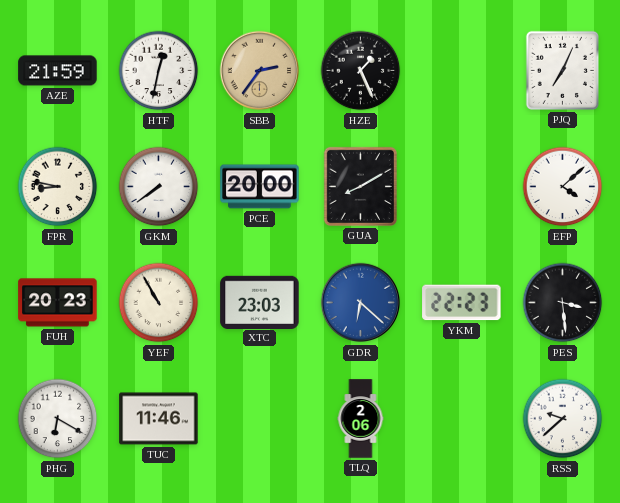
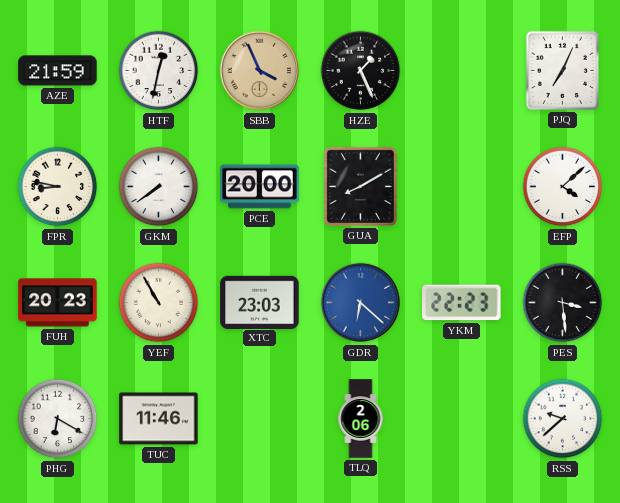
SBB: 2:36 -> 3:56
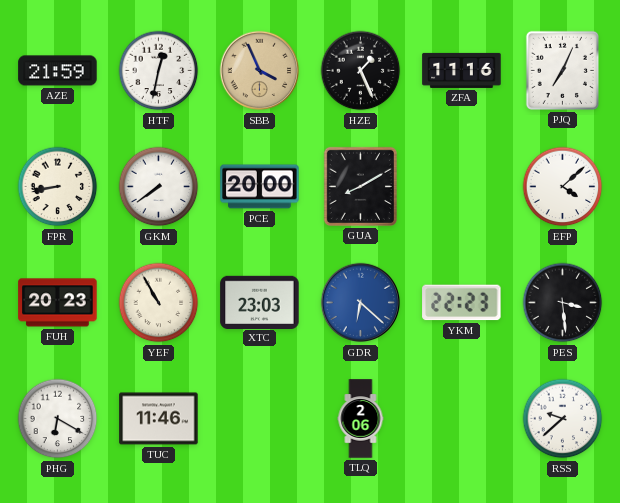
ZFA: none -> 11:16
FPR: 8:47 -> 8:43
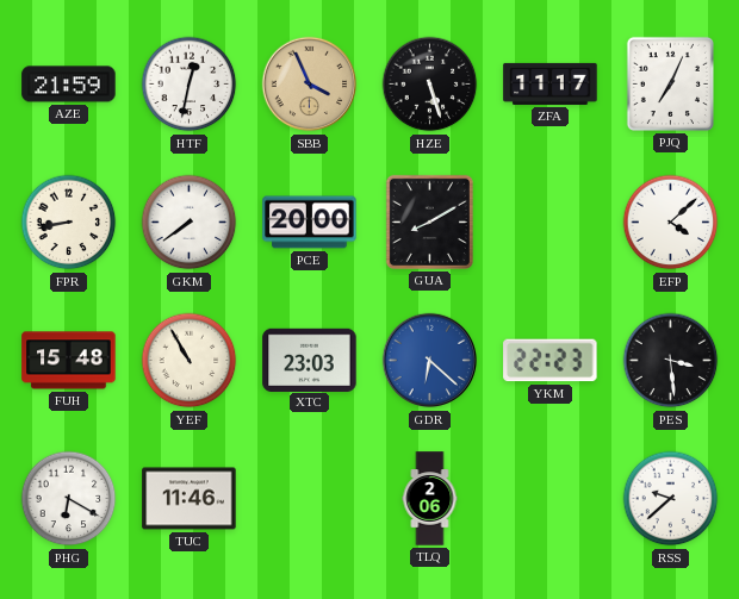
HZE: 1:26 -> 5:27
ZFA: 11:16 -> 11:17
FUH: 20:23 -> 15:48
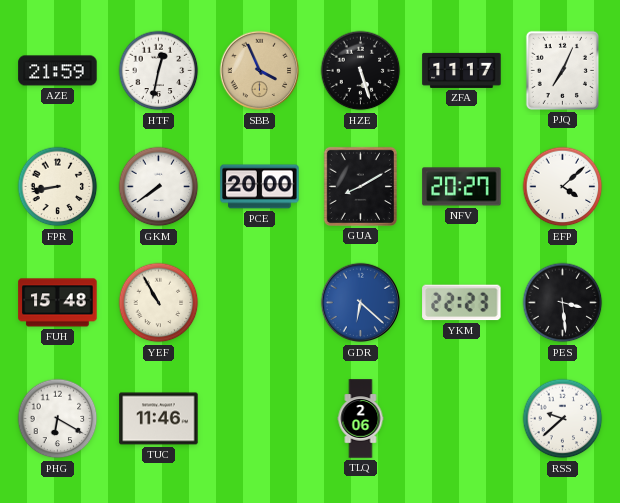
NFV: none -> 20:27
XTC: 23:03 -> none
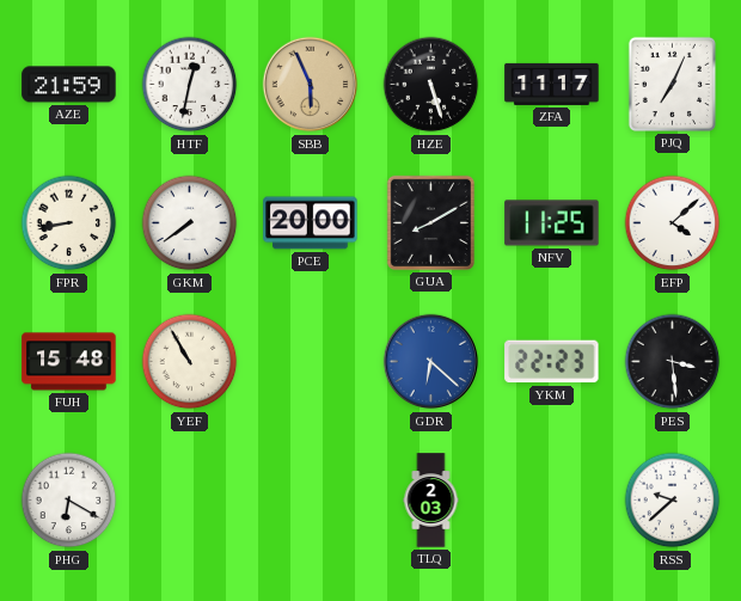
SBB: 3:56 -> 5:56
NFV: 20:27 -> 11:25
TUC: 11:46 -> none
TLQ: 2:06 -> 2:03
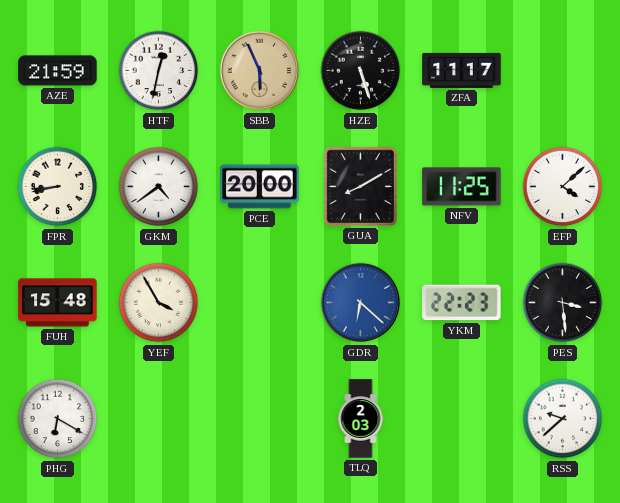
PJQ: 7:04 -> none
GKM: 7:39 -> 4:39
YEF: 10:55 -> 3:55
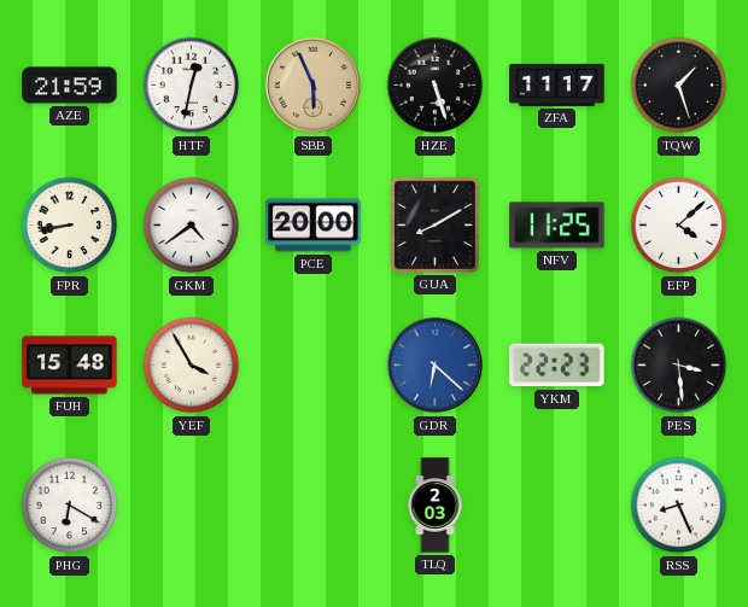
TQW: none -> 1:27
RSS: 9:38 -> 8:26
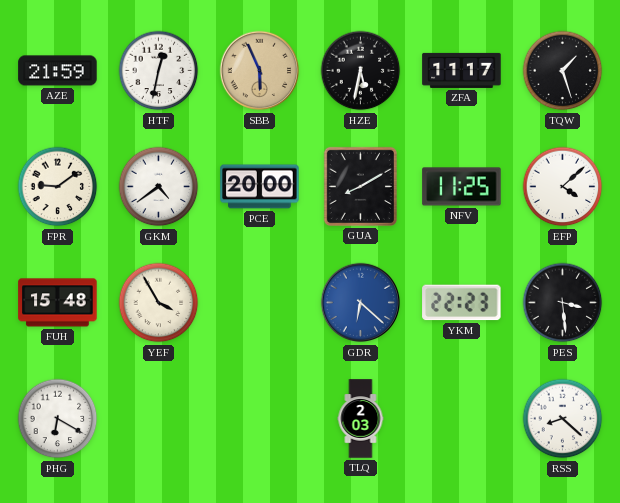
HZE: 5:27 -> 5:32
FPR: 8:43 -> 9:09
RSS: 8:26 -> 8:22
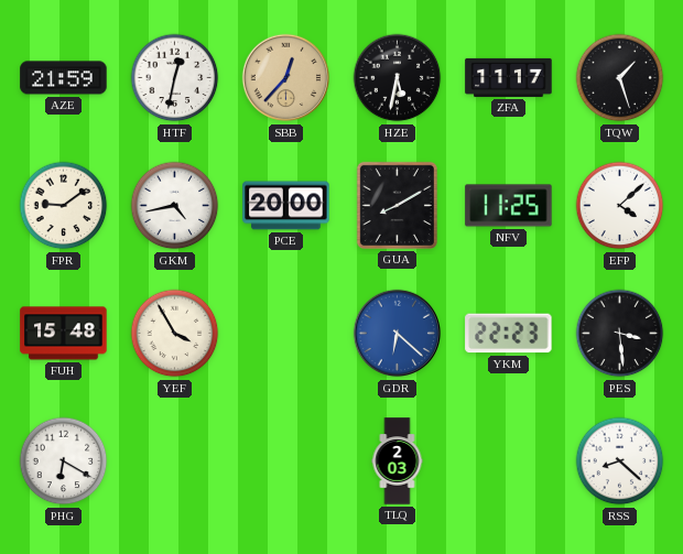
SBB: 5:56 -> 12:37
GKM: 4:39 -> 4:43
